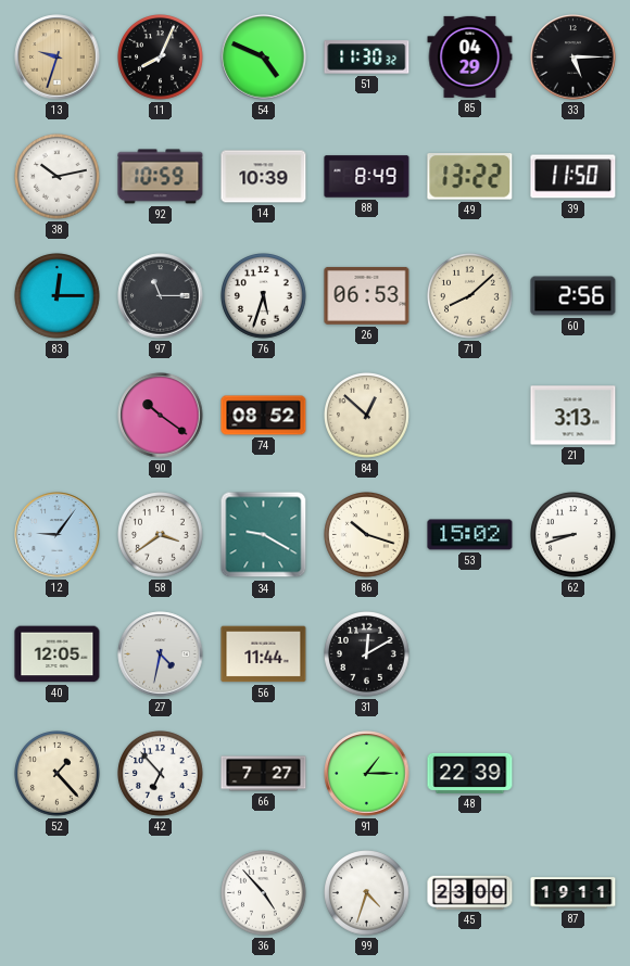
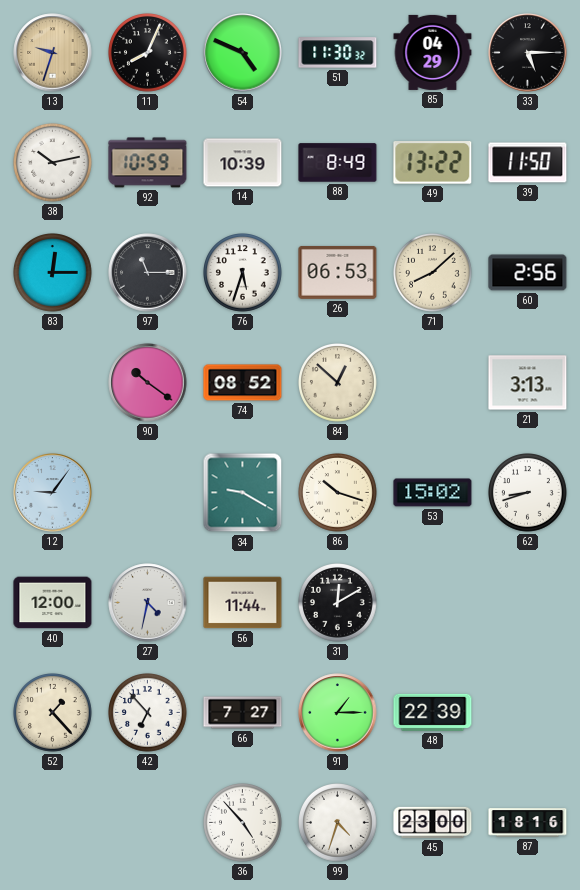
58: 3:39 -> none
40: 12:05 -> 12:00
87: 19:11 -> 18:16
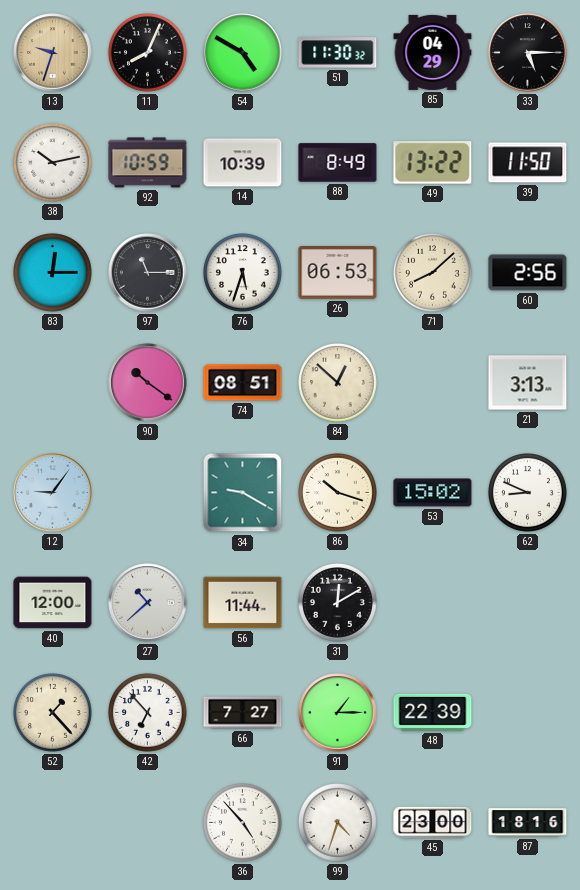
54: 4:49 -> 4:50
74: 08:52 -> 08:51
62: 8:42 -> 8:49
27: 4:32 -> 10:38
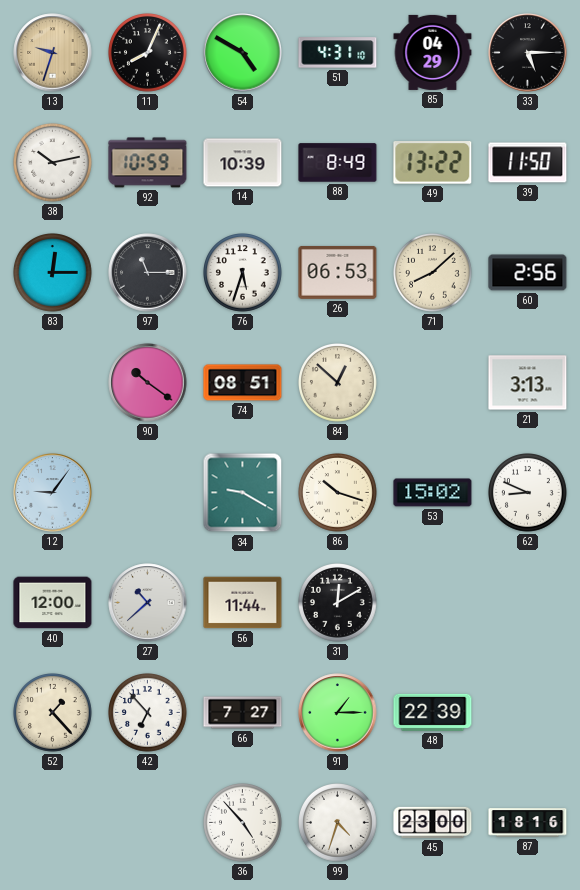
51: 11:30 -> 4:31
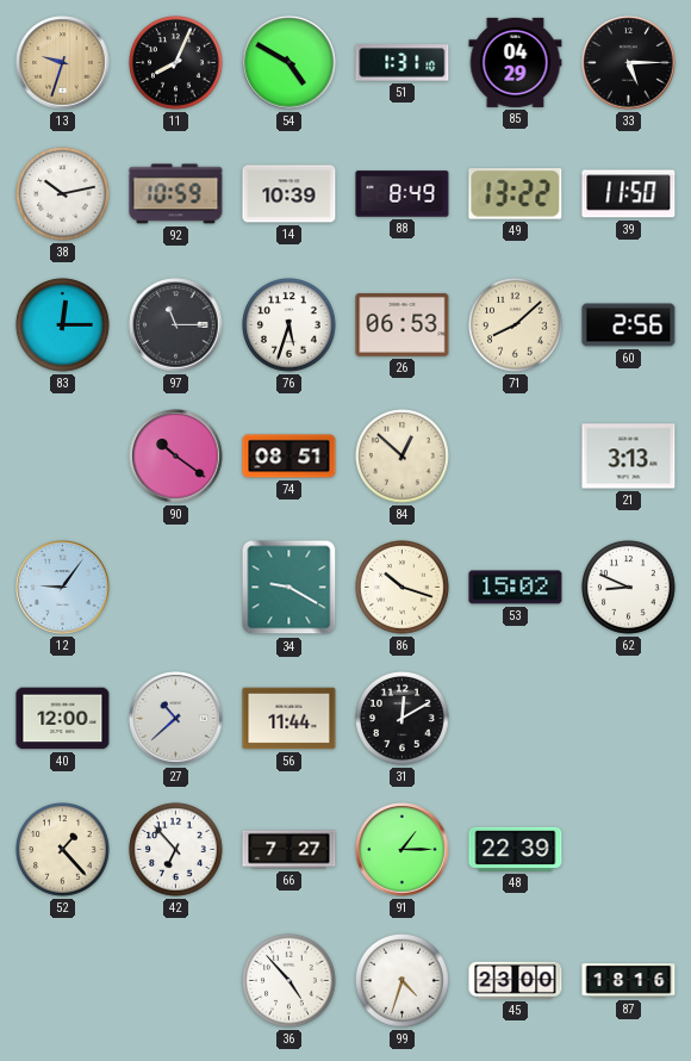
51: 4:31 -> 1:31
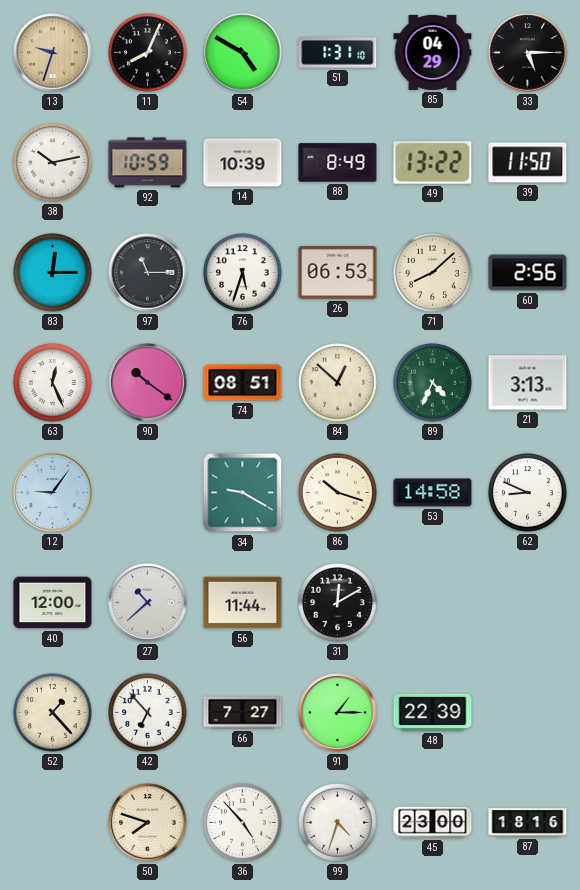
63: none -> 12:26
89: none -> 4:34
53: 15:02 -> 14:58
50: none -> 7:48
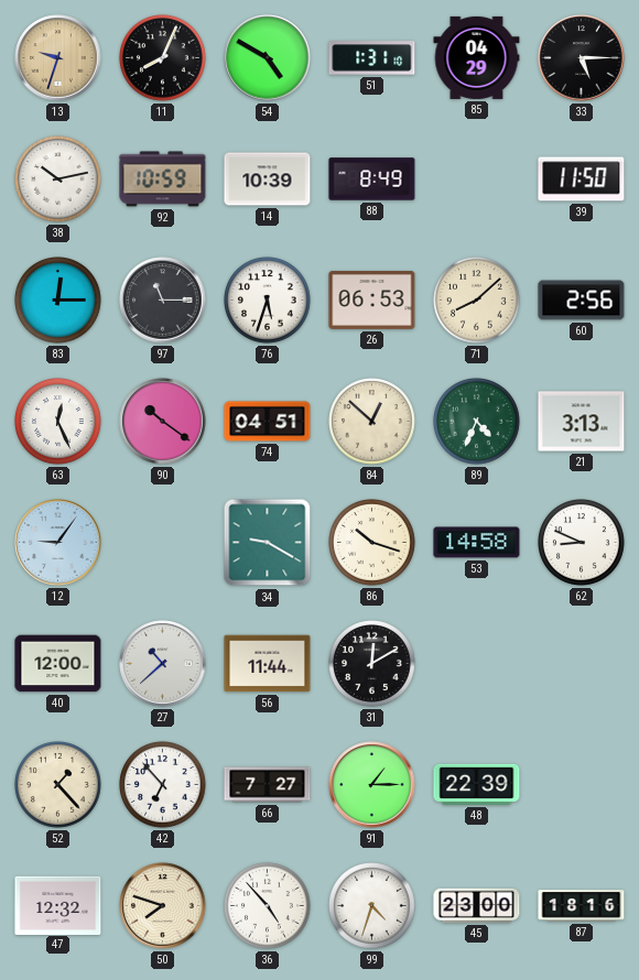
49: 13:22 -> none
74: 08:51 -> 04:51
47: none -> 12:32
